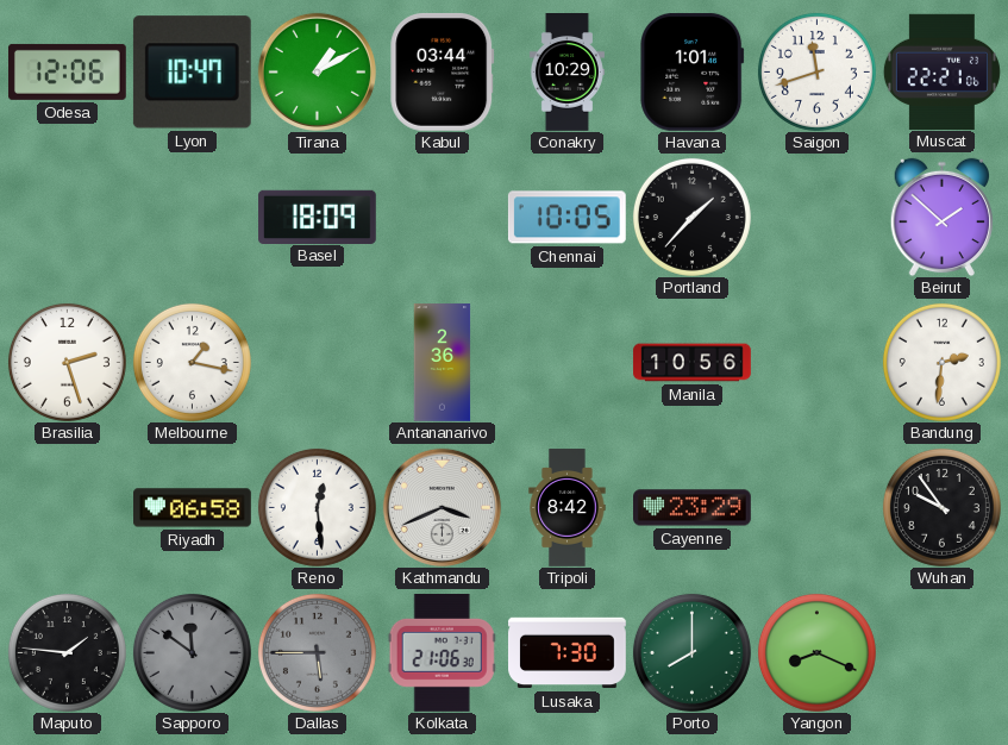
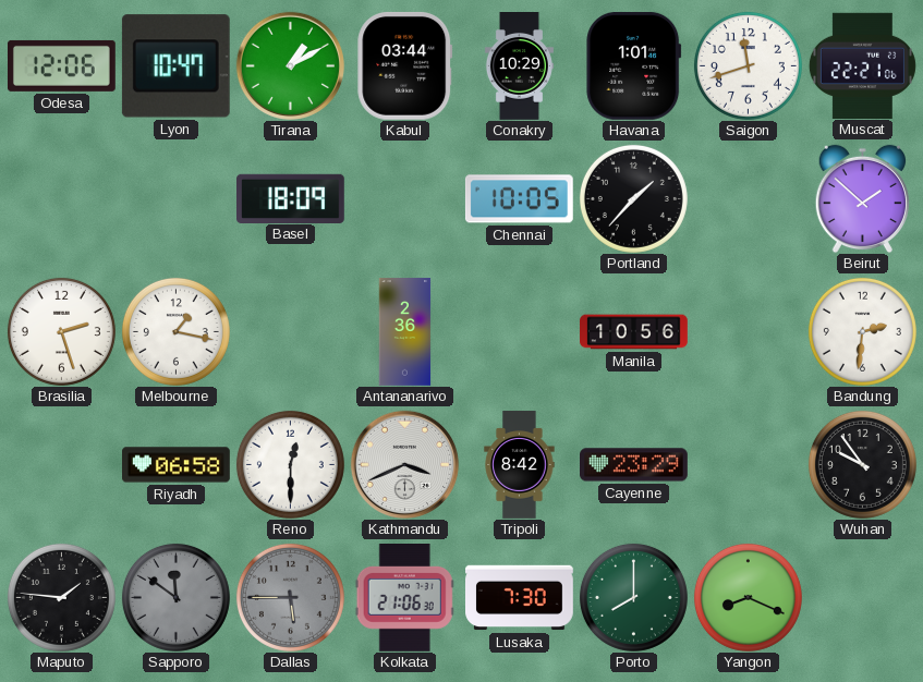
Reno: 12:29 -> 12:30
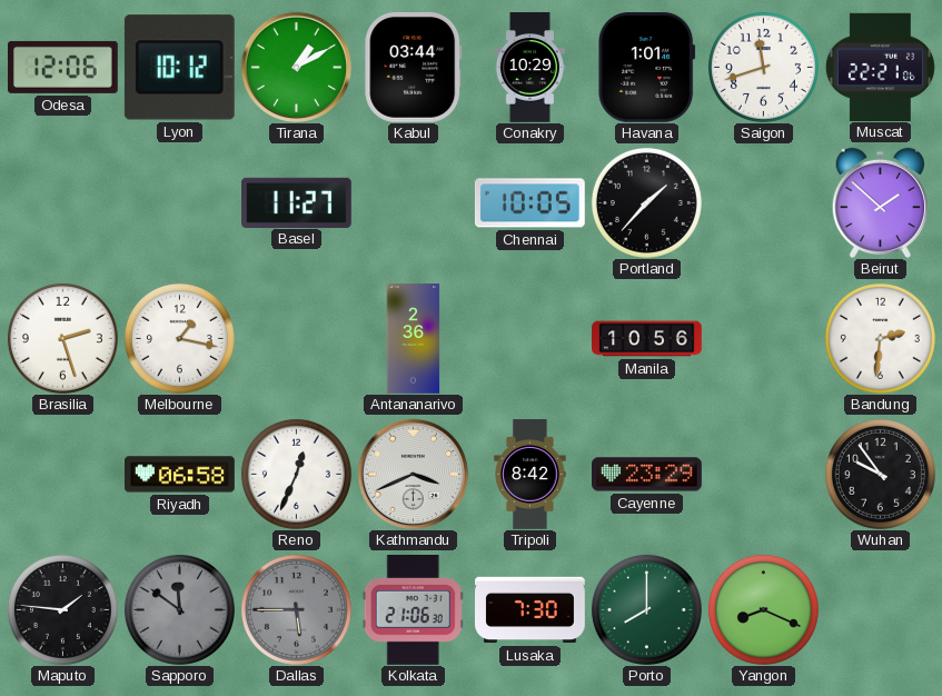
Lyon: 10:47 -> 10:12
Basel: 18:09 -> 11:27
Reno: 12:30 -> 12:34
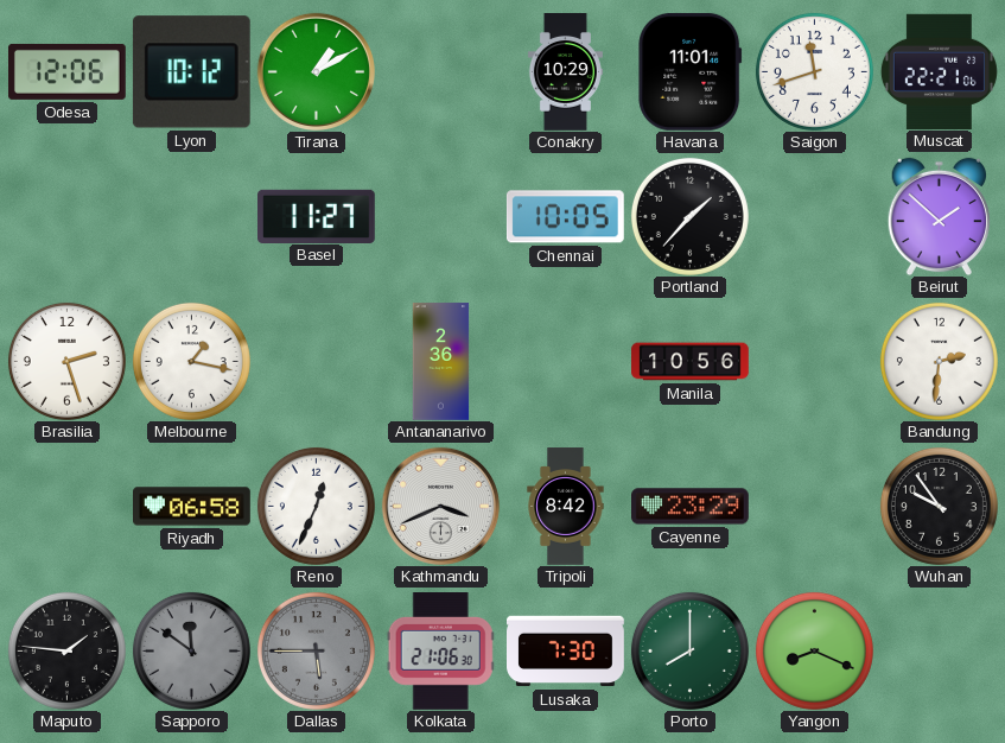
Kabul: 03:44 -> none
Havana: 1:01 -> 11:01
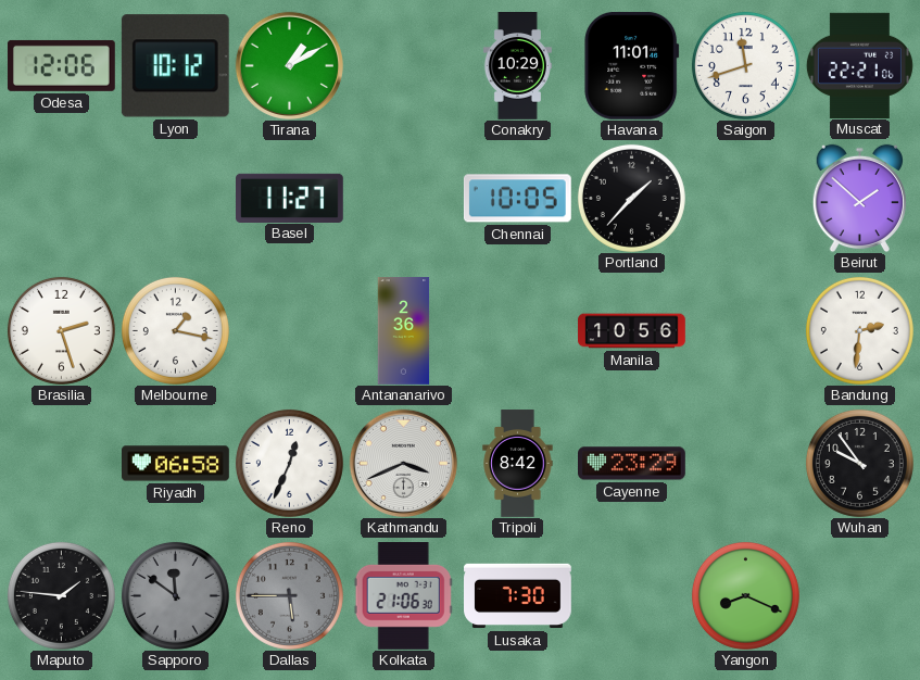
Porto: 8:00 -> none
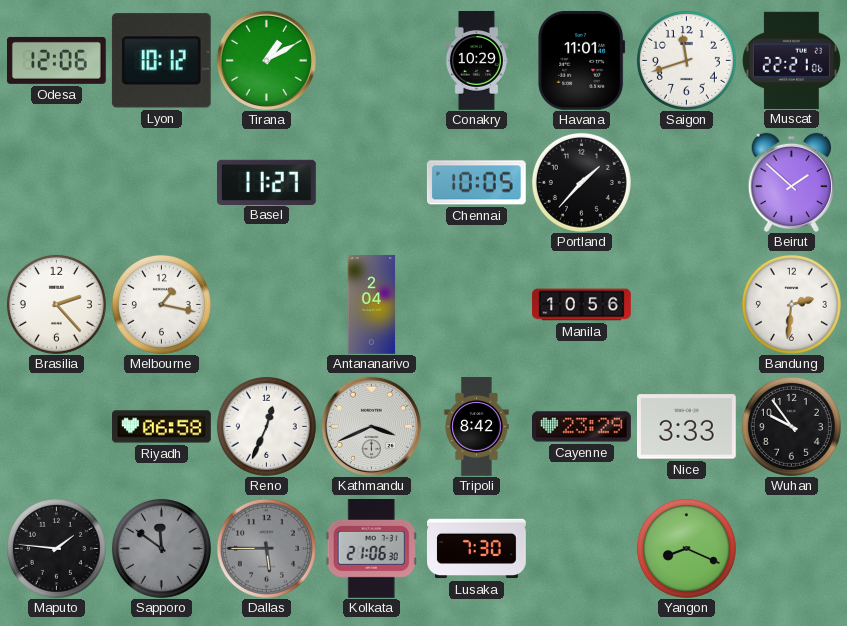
Brasilia: 2:27 -> 2:23
Antananarivo: 2:36 -> 2:04
Nice: none -> 3:33
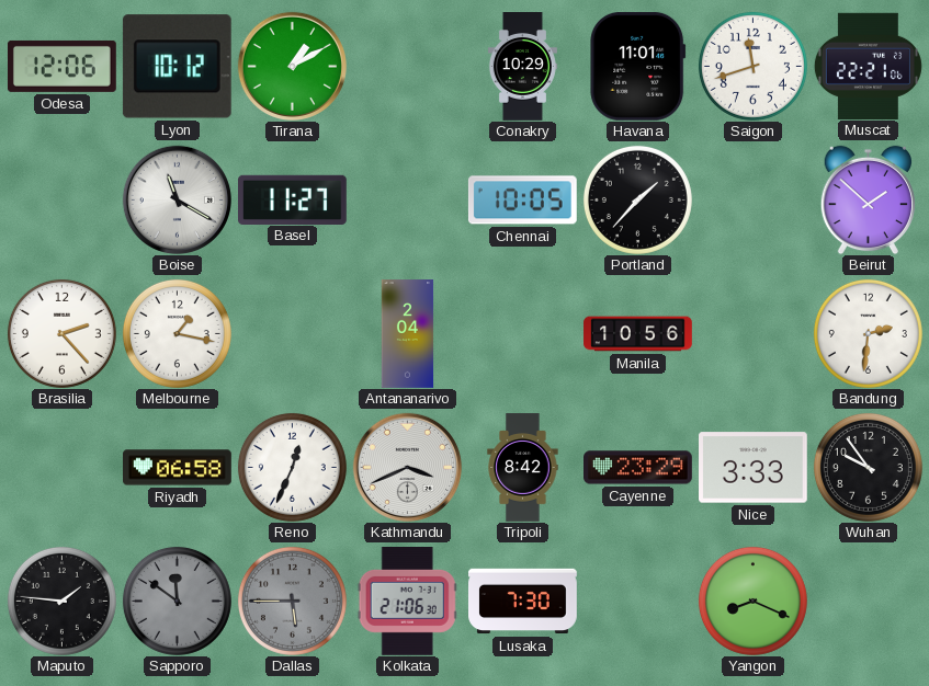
Boise: none -> 11:20
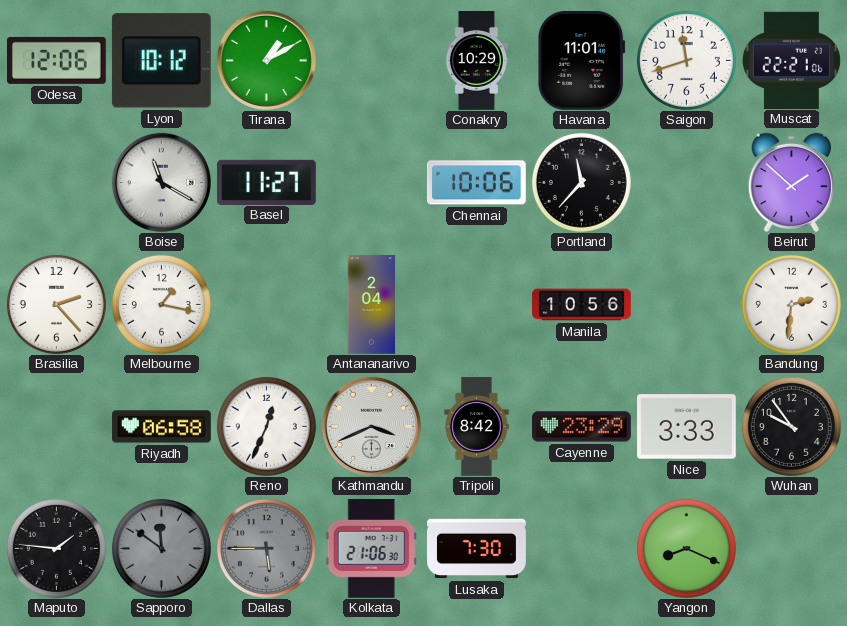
Chennai: 10:05 -> 10:06
Portland: 1:37 -> 11:37
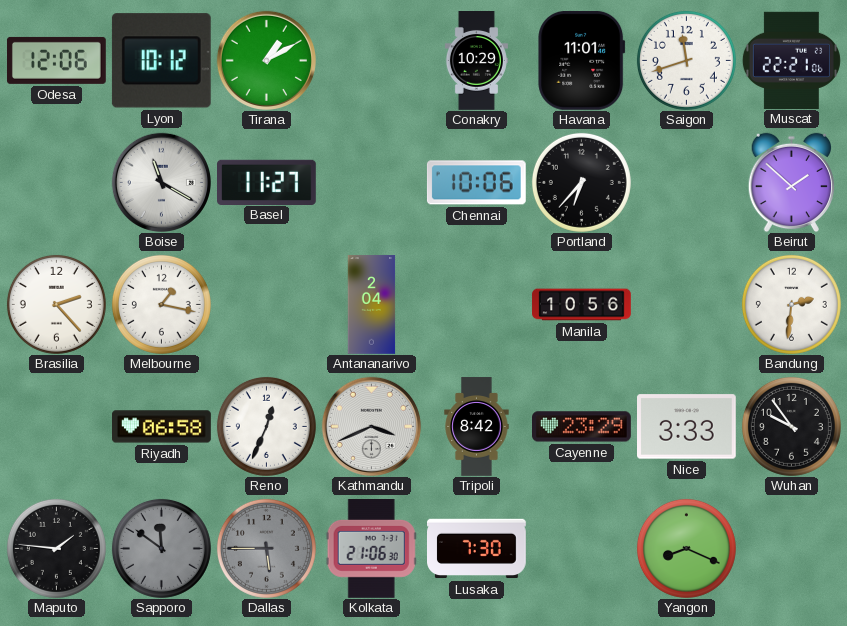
Portland: 11:37 -> 6:37
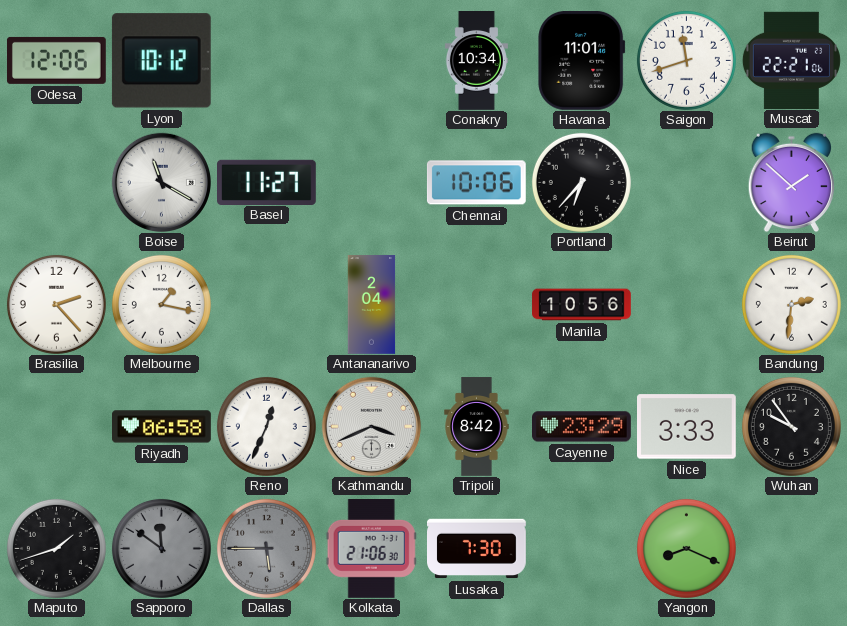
Tirana: 1:10 -> none
Conakry: 10:29 -> 10:34
Maputo: 1:46 -> 1:42
